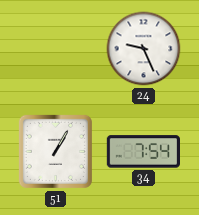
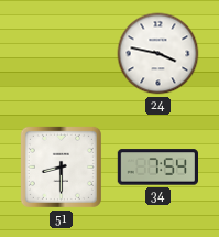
24: 9:26 -> 3:47
51: 1:05 -> 8:30
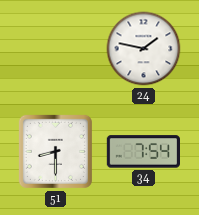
24: 3:47 -> 1:47
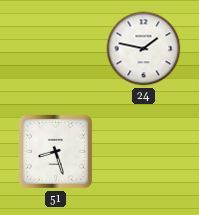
51: 8:30 -> 8:27
34: 7:54 -> none
